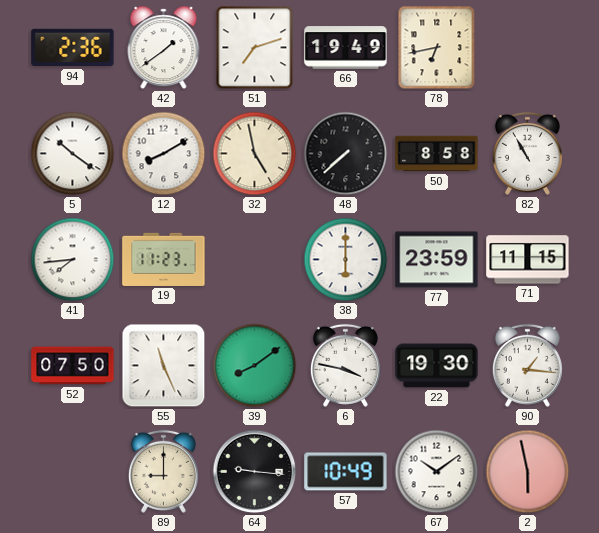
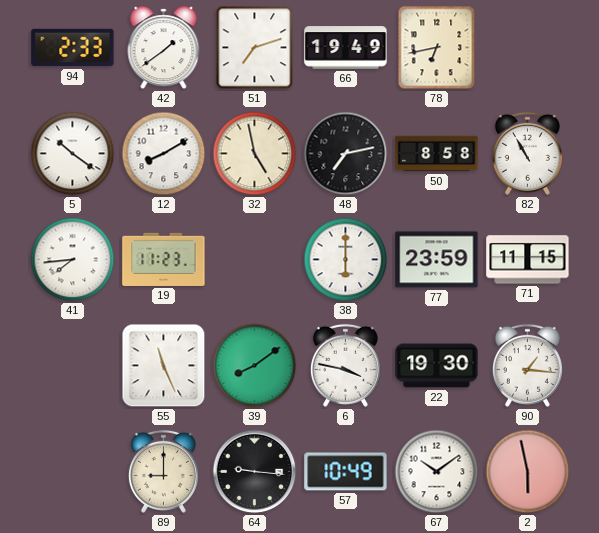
94: 2:36 -> 2:33
48: 7:38 -> 7:13
52: 07:50 -> none
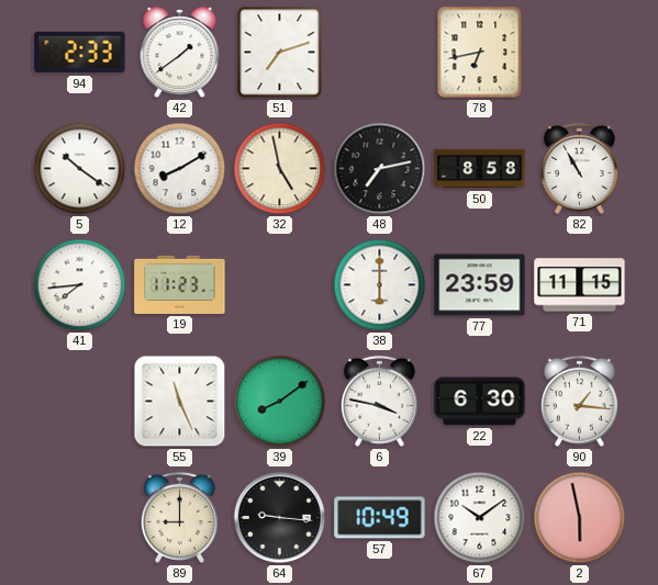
66: 19:49 -> none
22: 19:30 -> 6:30
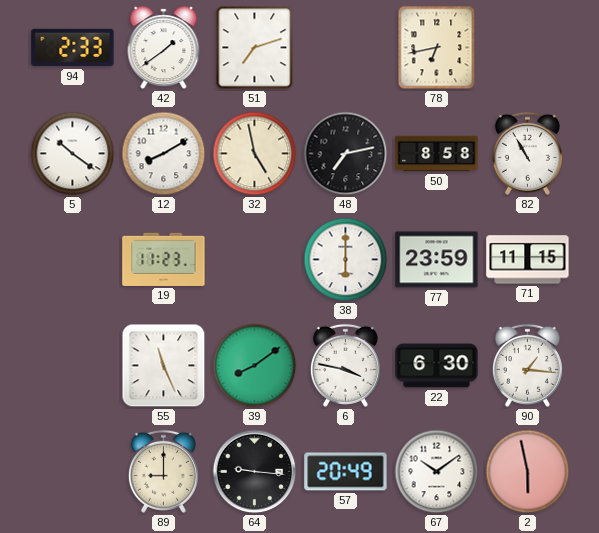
41: 7:44 -> none
57: 10:49 -> 20:49
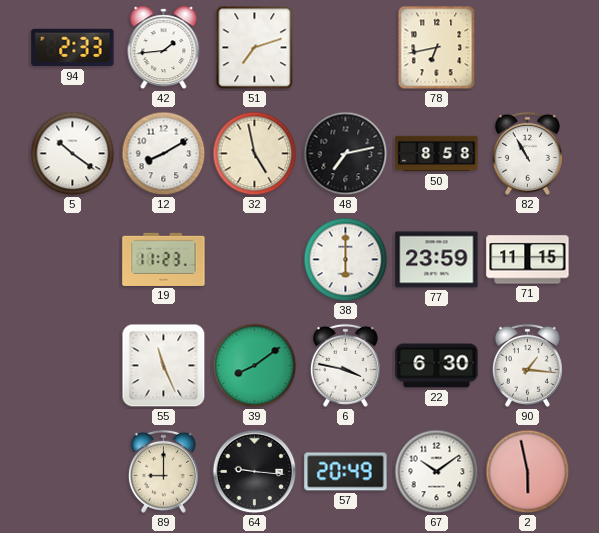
42: 1:39 -> 1:44
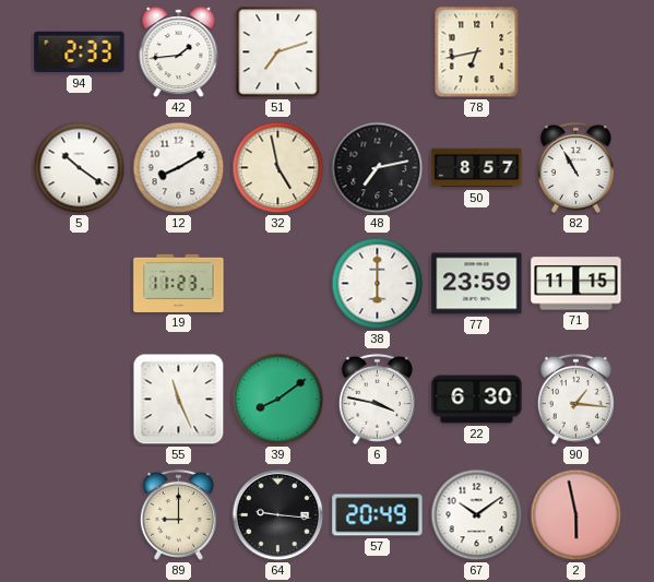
50: 8:58 -> 8:57
